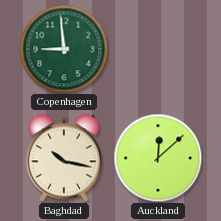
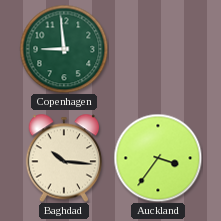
Baghdad: 10:17 -> 10:16
Auckland: 12:08 -> 3:36
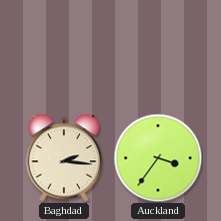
Copenhagen: 8:59 -> none
Baghdad: 10:16 -> 2:16
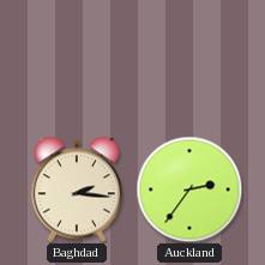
Auckland: 3:36 -> 2:36
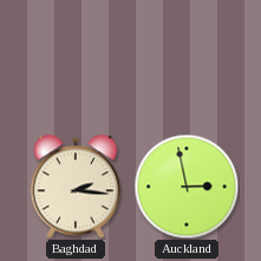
Auckland: 2:36 -> 2:58
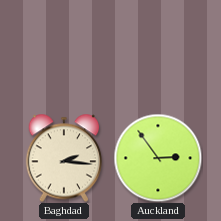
Auckland: 2:58 -> 2:54
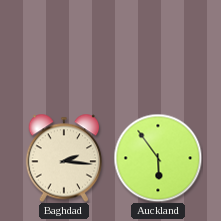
Auckland: 2:54 -> 5:54
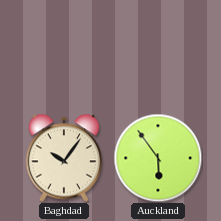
Baghdad: 2:16 -> 10:06
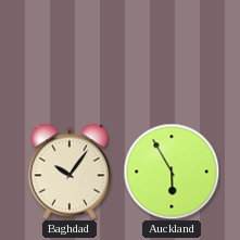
Auckland: 5:54 -> 5:55
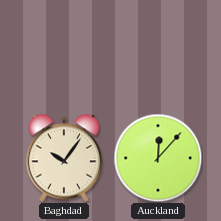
Auckland: 5:55 -> 12:07
